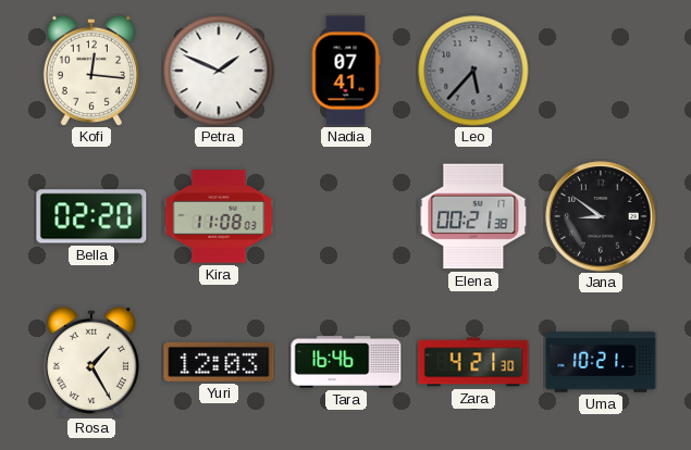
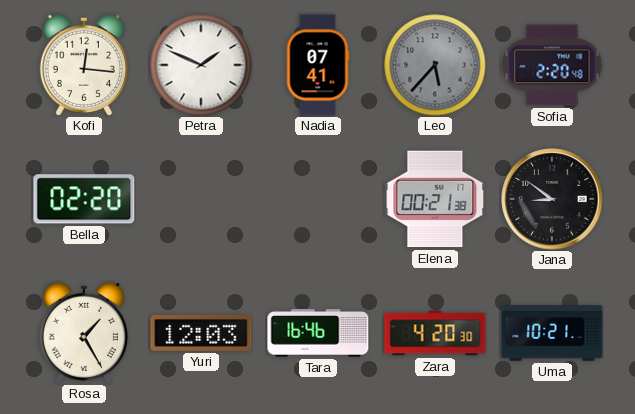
Sofia: none -> 2:20
Kira: 11:08 -> none
Zara: 4:21 -> 4:20
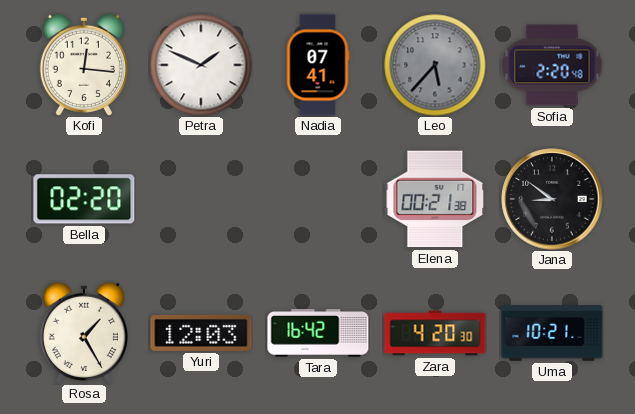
Tara: 16:46 -> 16:42
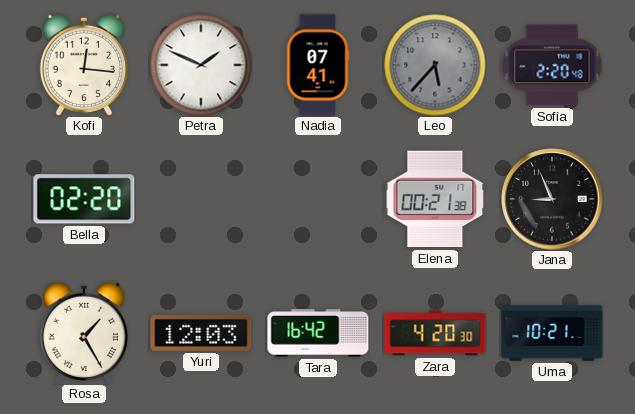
Jana: 8:51 -> 8:56
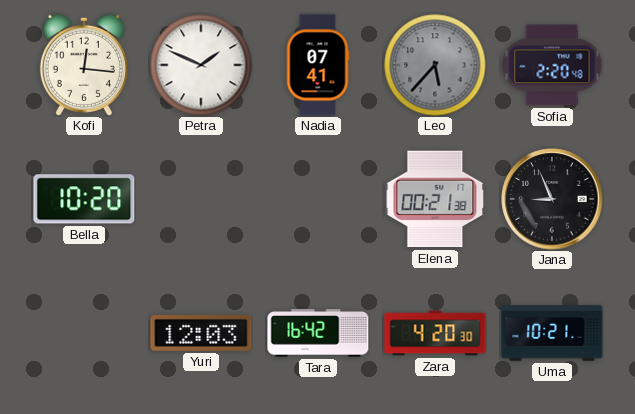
Bella: 02:20 -> 10:20
Rosa: 1:25 -> none
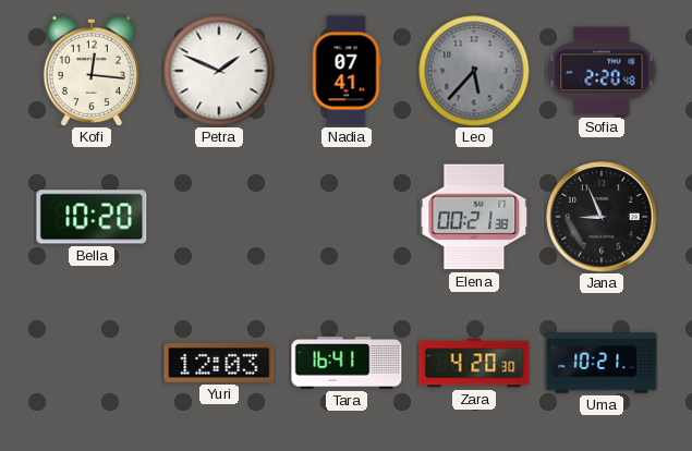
Tara: 16:42 -> 16:41
